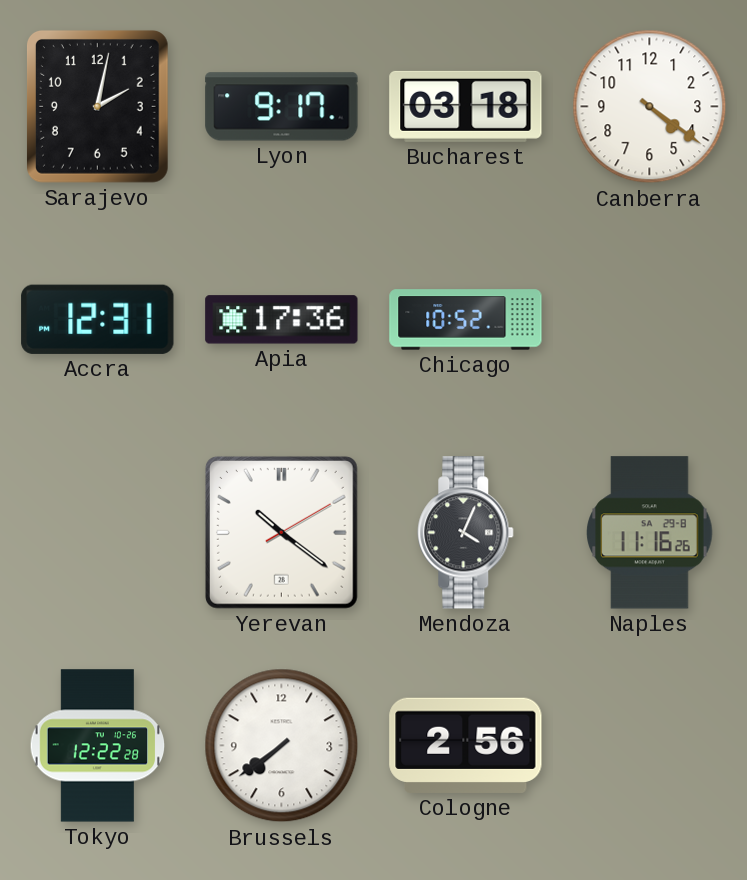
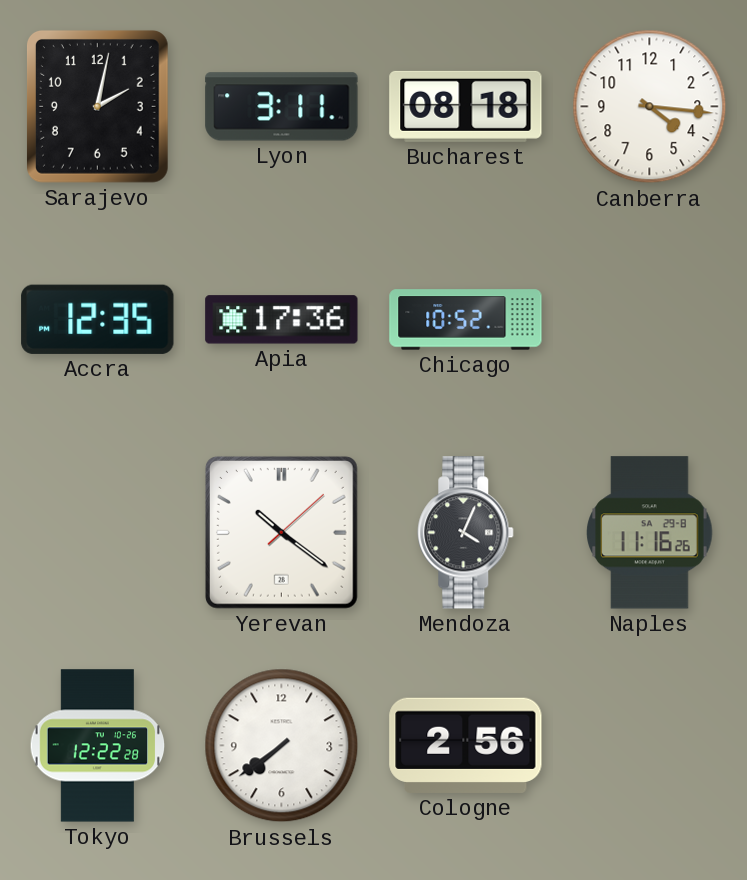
Lyon: 9:17 -> 3:11
Bucharest: 03:18 -> 08:18
Canberra: 4:21 -> 4:16
Accra: 12:31 -> 12:35
Yerevan: 10:21:10 -> 10:21:08
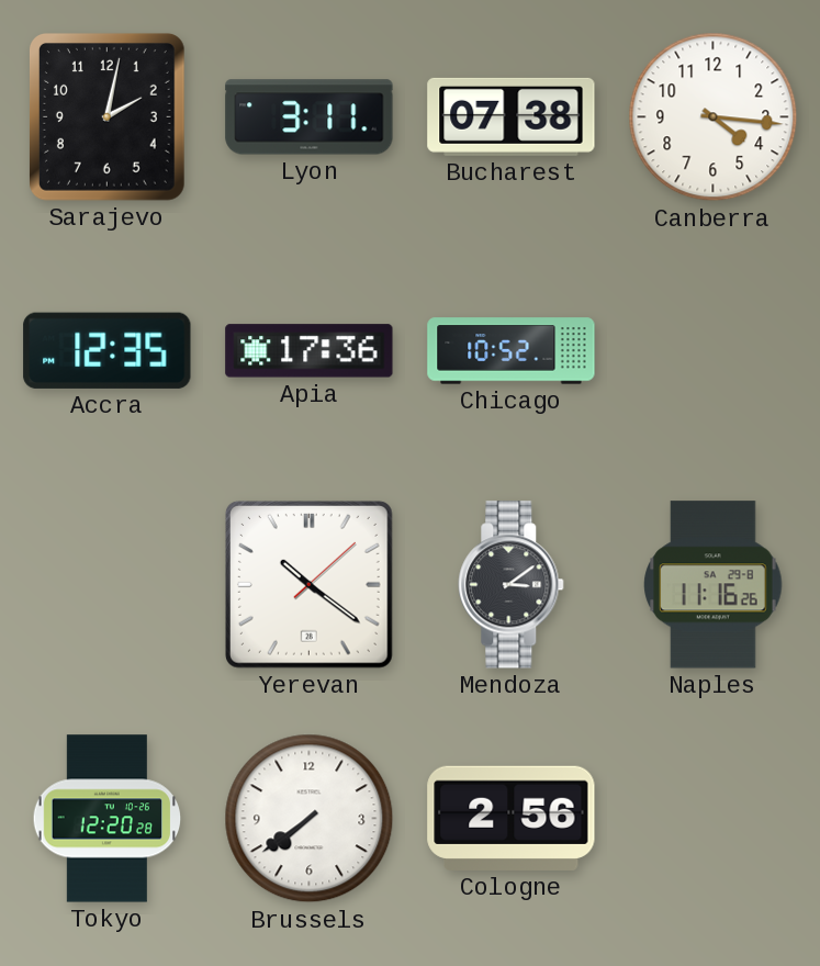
Bucharest: 08:18 -> 07:38
Mendoza: 4:04 -> 3:09
Tokyo: 12:22 -> 12:20
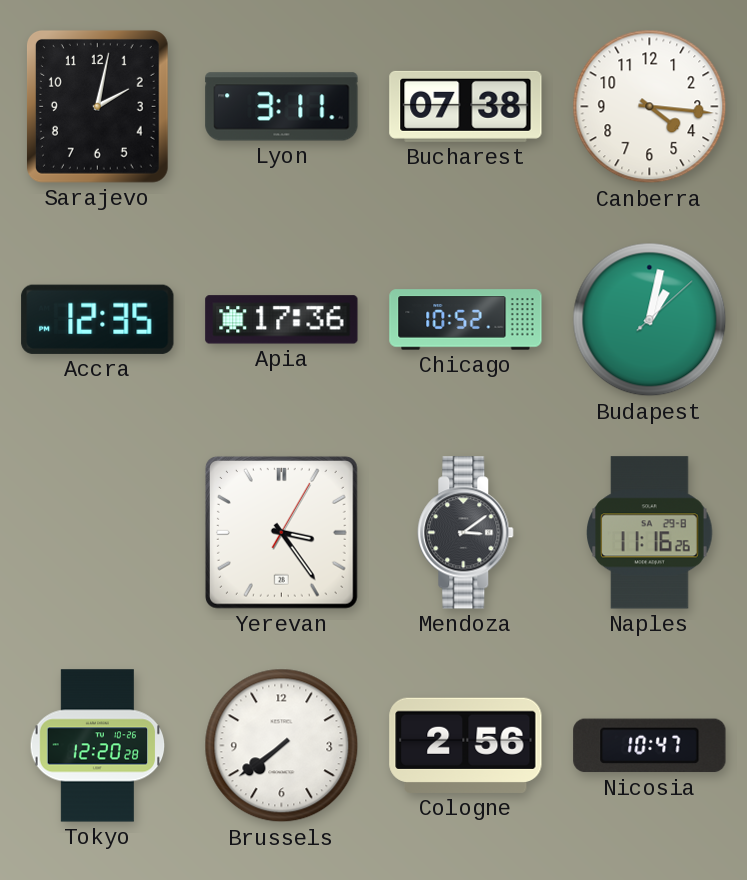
Budapest: none -> 1:02
Yerevan: 10:21 -> 3:24
Nicosia: none -> 10:47
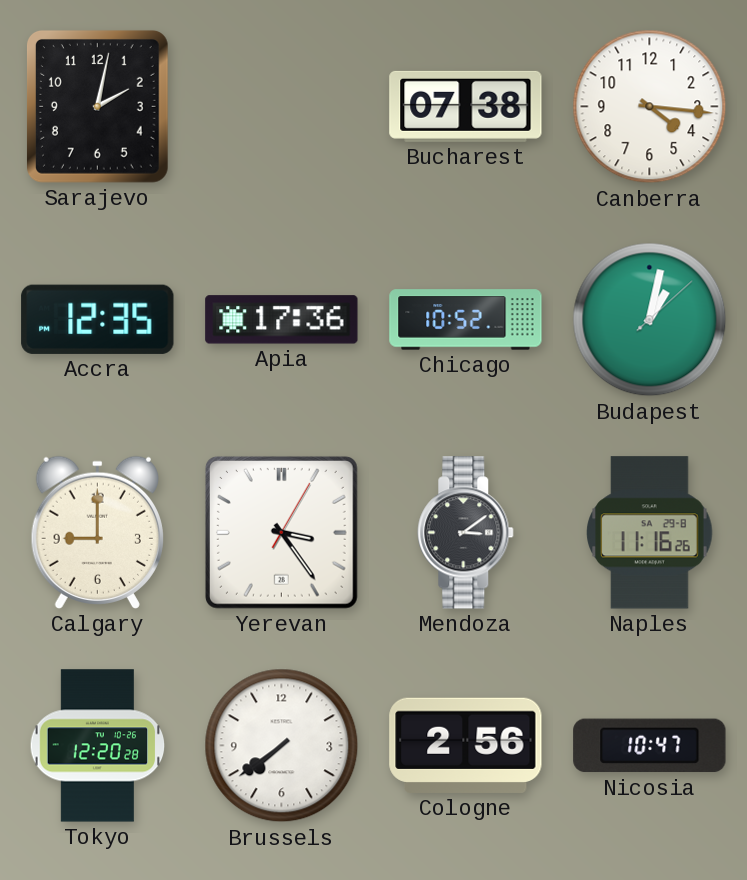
Lyon: 3:11 -> none
Calgary: none -> 9:00
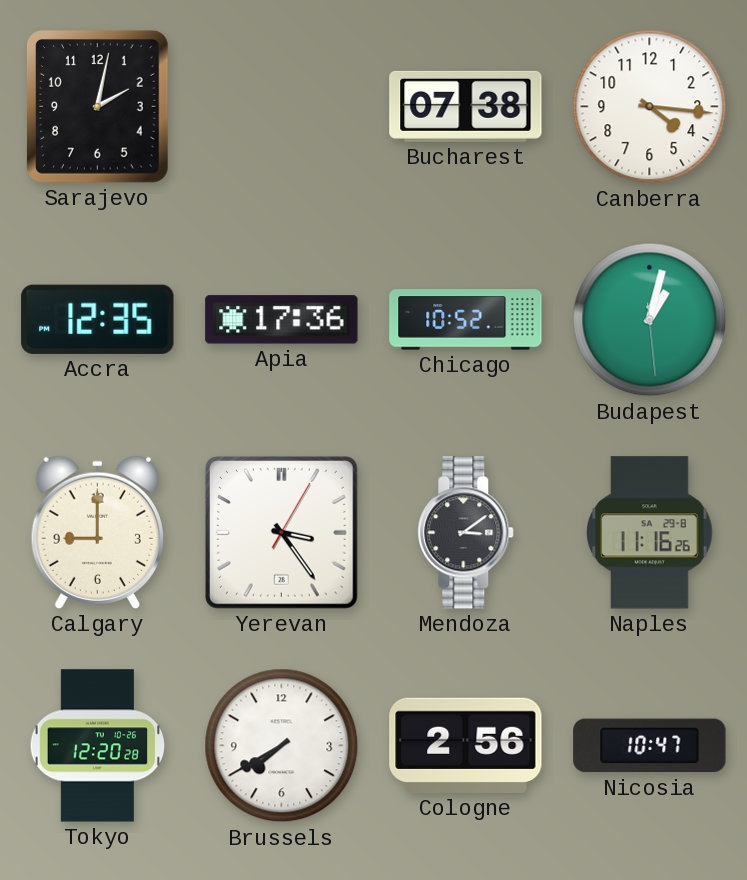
Budapest: 1:02:08 -> 1:02:29
Brussels: 7:39 -> 7:40
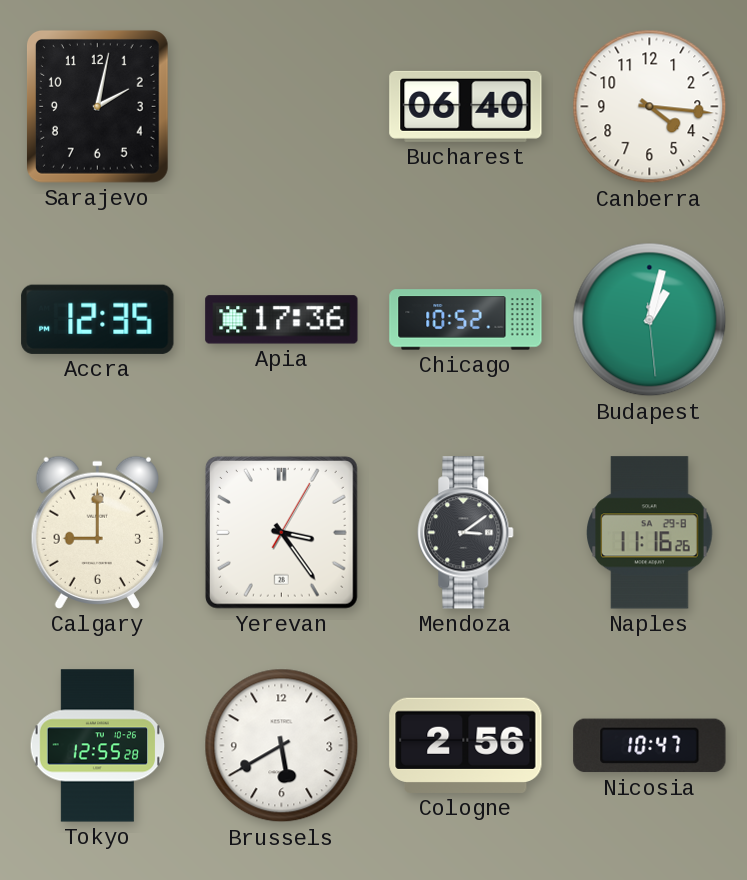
Bucharest: 07:38 -> 06:40
Tokyo: 12:20 -> 12:55
Brussels: 7:40 -> 5:40
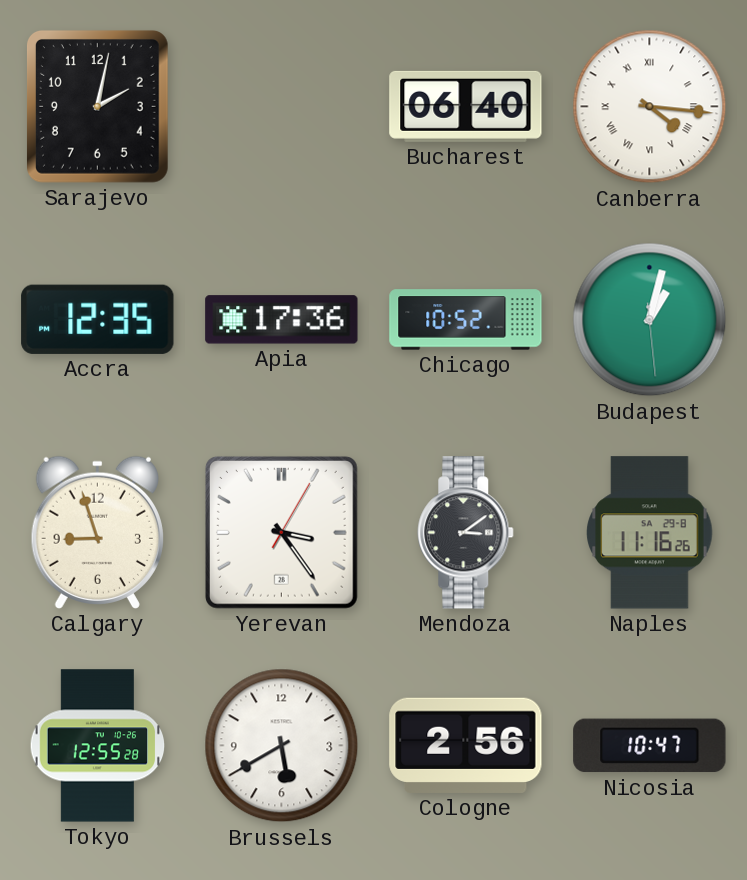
Canberra numerals: Arabic -> Roman
Calgary: 9:00 -> 8:57
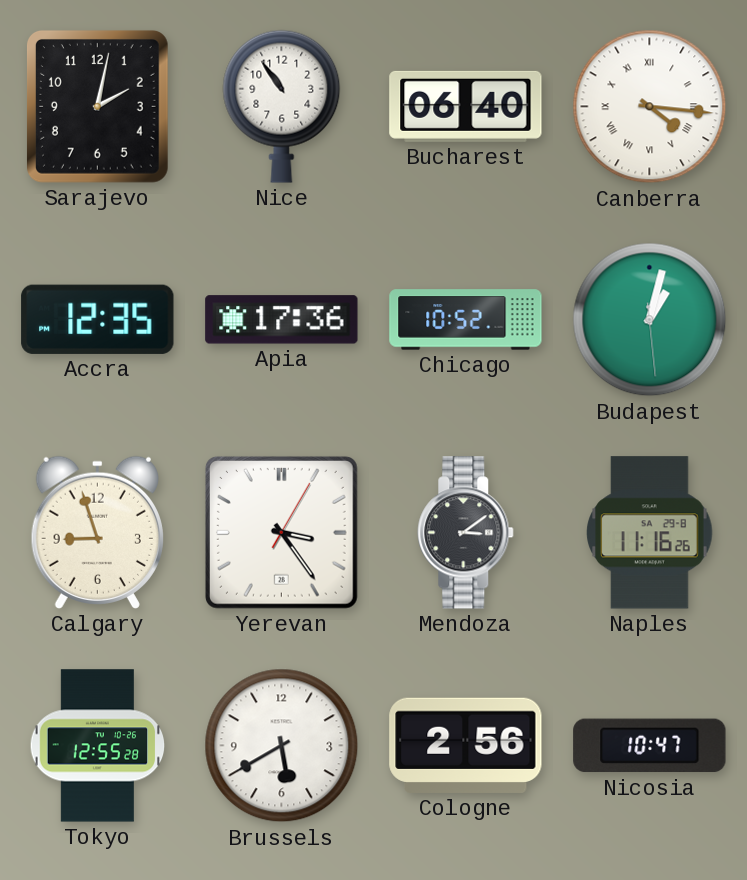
Nice: none -> 10:54
